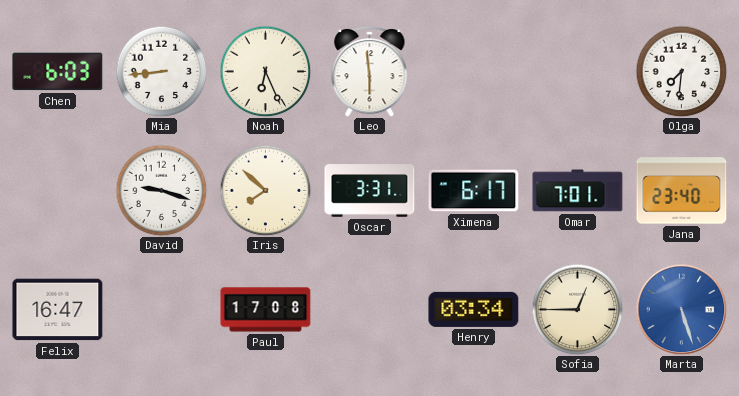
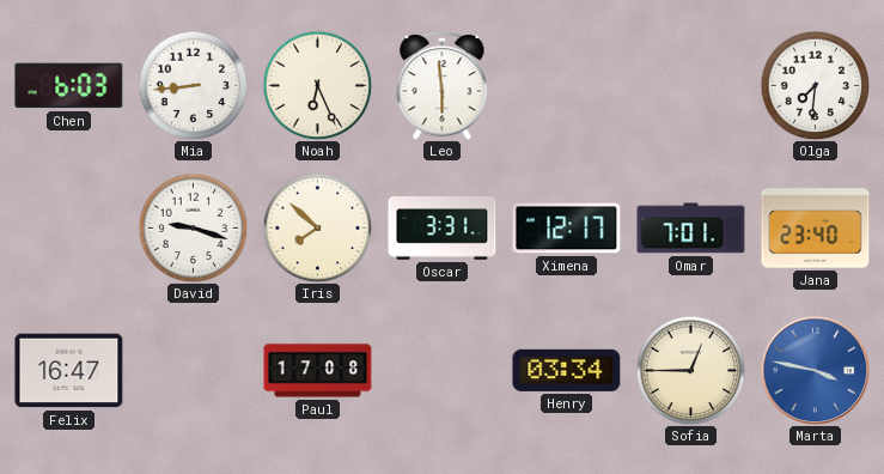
Ximena: 6:17 -> 12:17
Marta: 5:27 -> 3:47
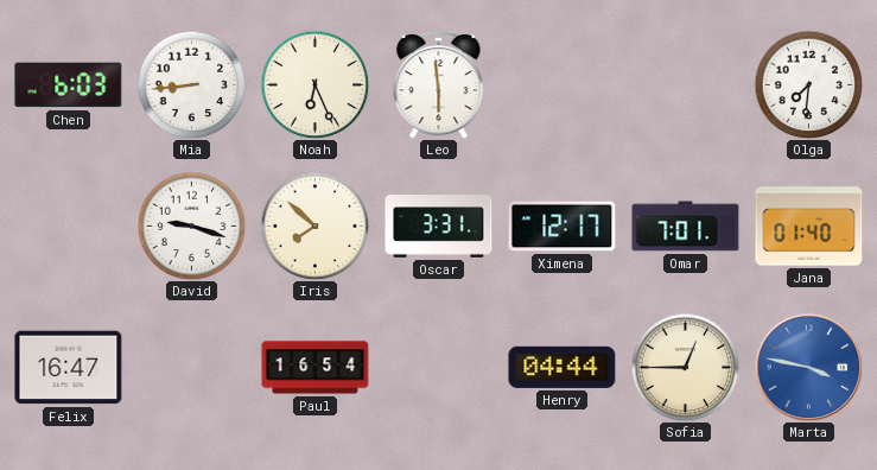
Jana: 23:40 -> 01:40
Paul: 17:08 -> 16:54
Henry: 03:34 -> 04:44
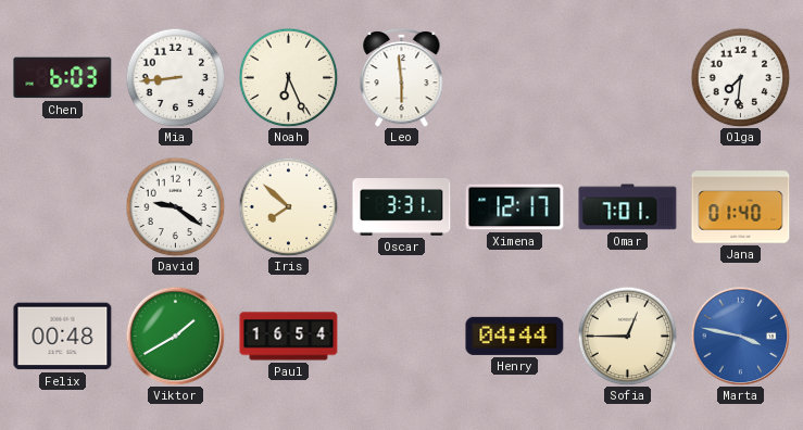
David: 9:18 -> 9:21
Felix: 16:47 -> 00:48
Viktor: none -> 1:40
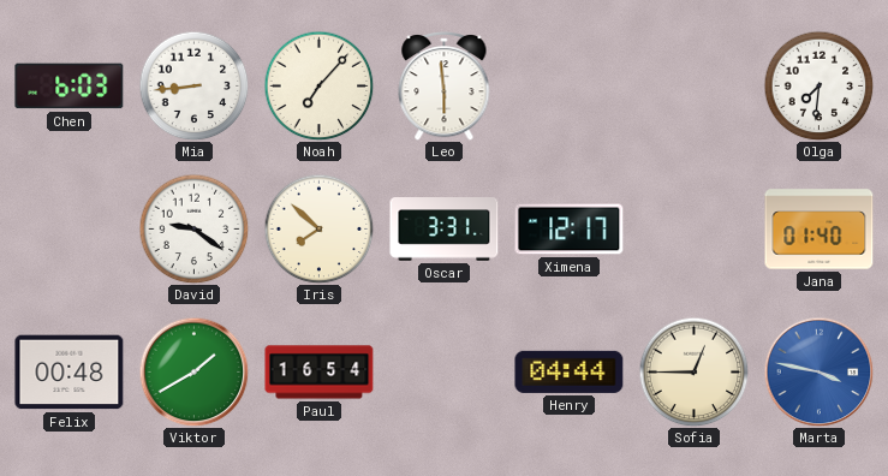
Noah: 6:26 -> 7:07
Omar: 7:01 -> none
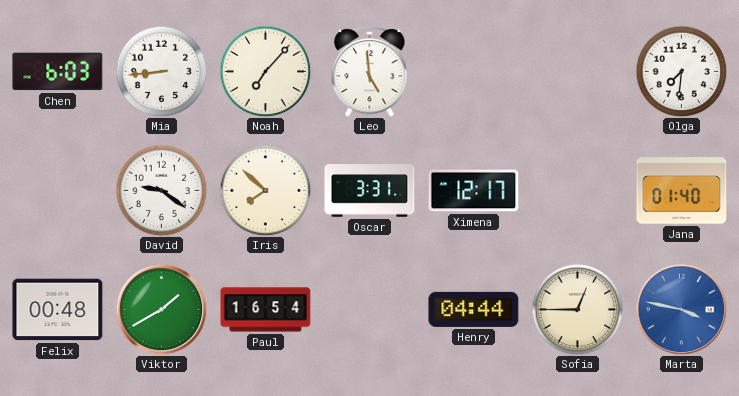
Leo: 5:59 -> 4:59
